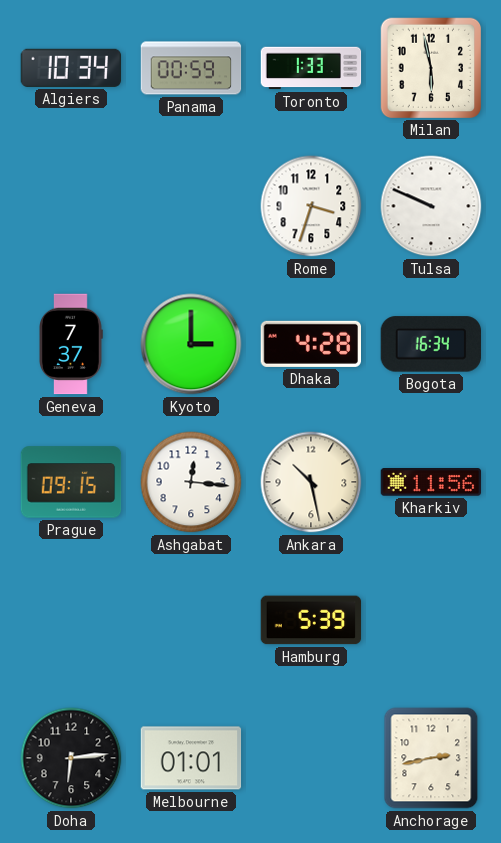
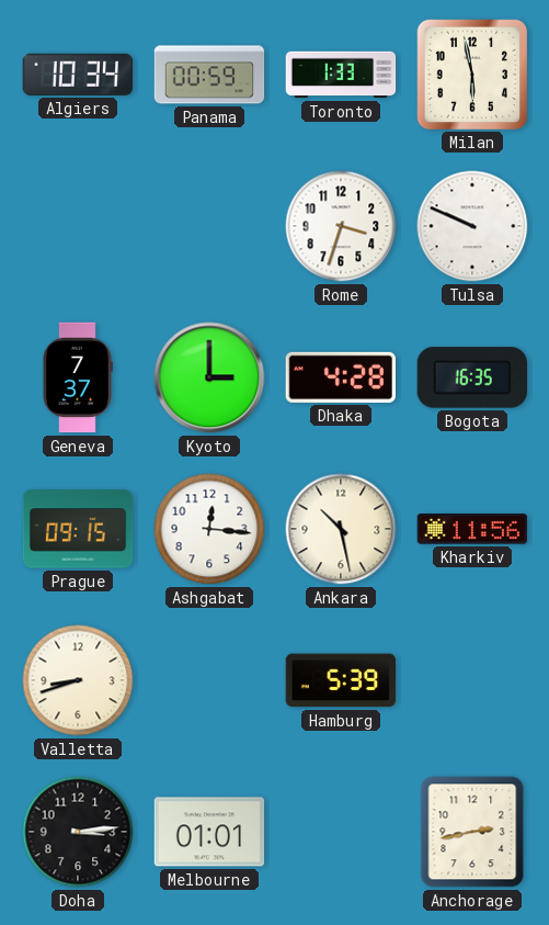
Bogota: 16:34 -> 16:35
Valletta: none -> 8:42
Doha: 6:14 -> 3:14
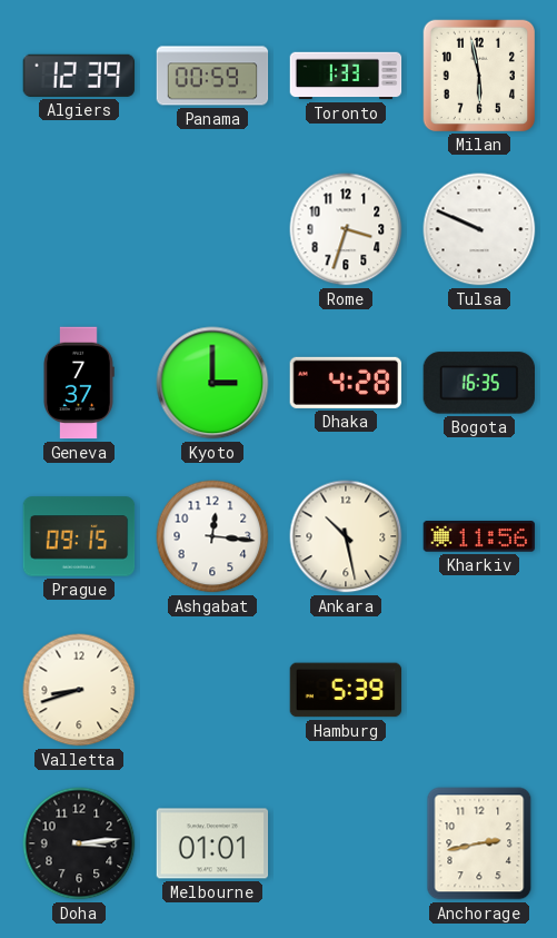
Algiers: 10:34 -> 12:39
